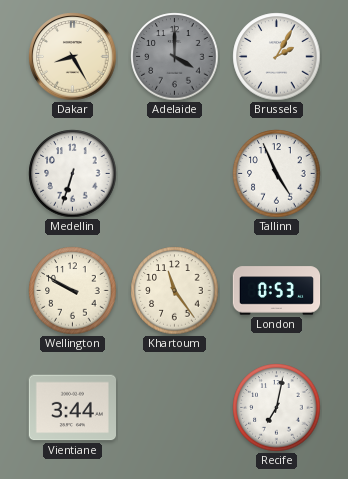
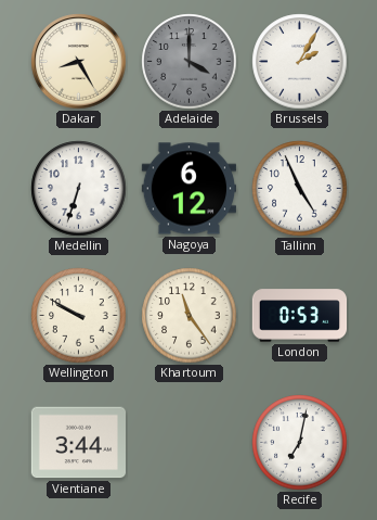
Nagoya: none -> 6:12
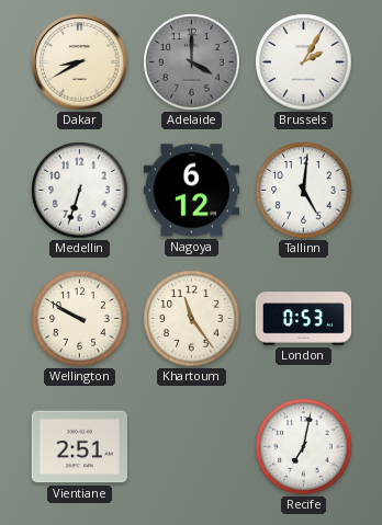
Dakar: 8:25 -> 8:40
Tallinn: 4:56 -> 5:01
Vientiane: 3:44 -> 2:51
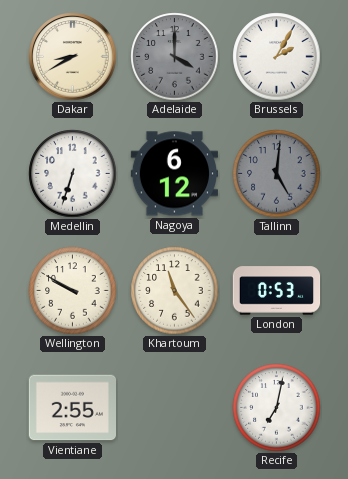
Tallinn dial: white -> grey
Vientiane: 2:51 -> 2:55
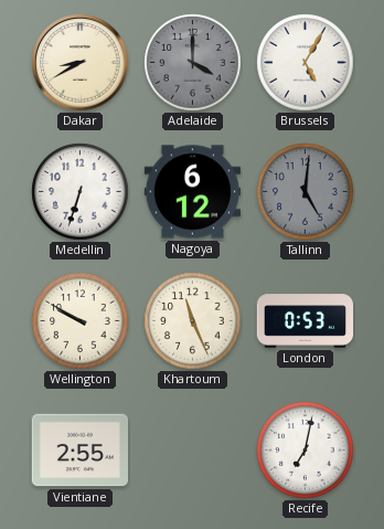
Brussels: 2:05 -> 5:05
Khartoum: 11:24 -> 11:26
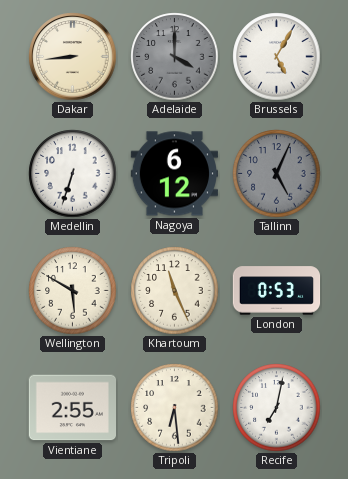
Dakar: 8:40 -> 8:44
Tallinn: 5:01 -> 5:04
Wellington: 9:50 -> 5:50
Tripoli: none -> 6:29
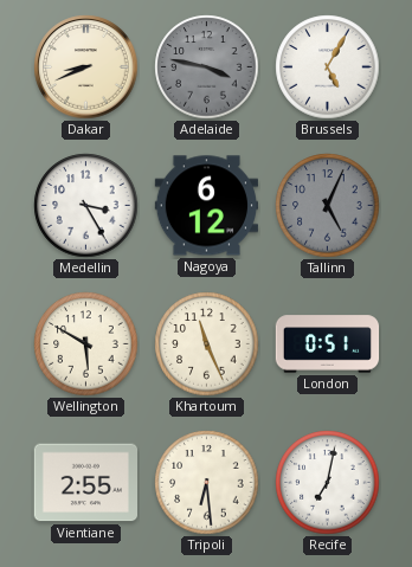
Dakar: 8:44 -> 8:41
Adelaide: 4:00 -> 3:47
Medellin: 6:33 -> 3:25
London: 0:53 -> 0:51
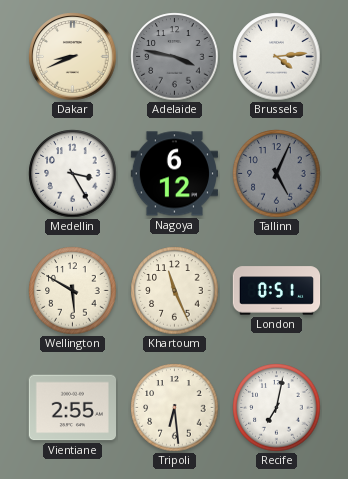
Brussels: 5:05 -> 4:14
